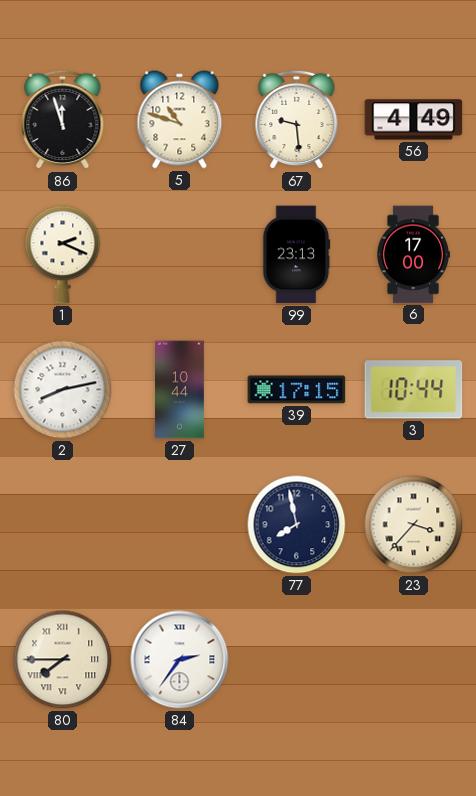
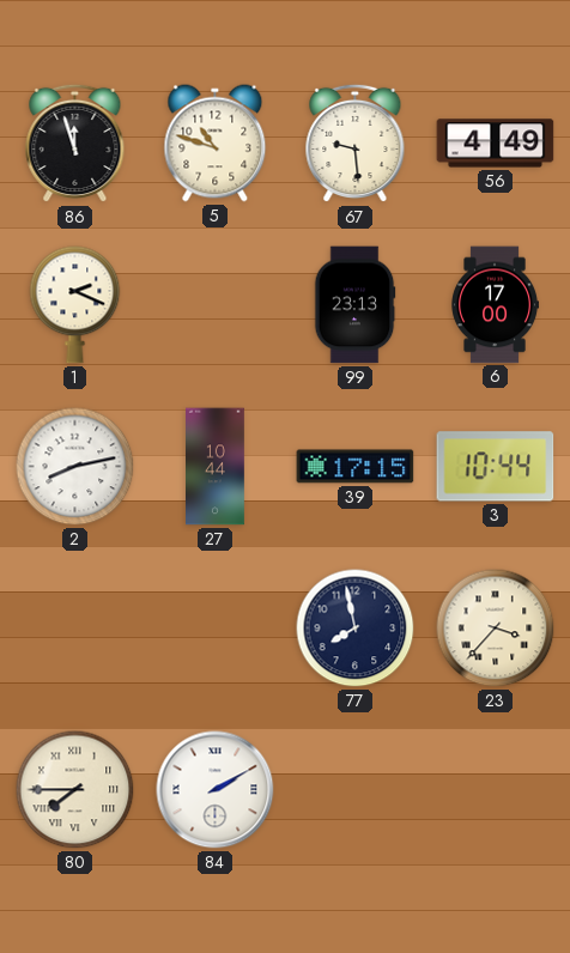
84: 2:36 -> 2:10
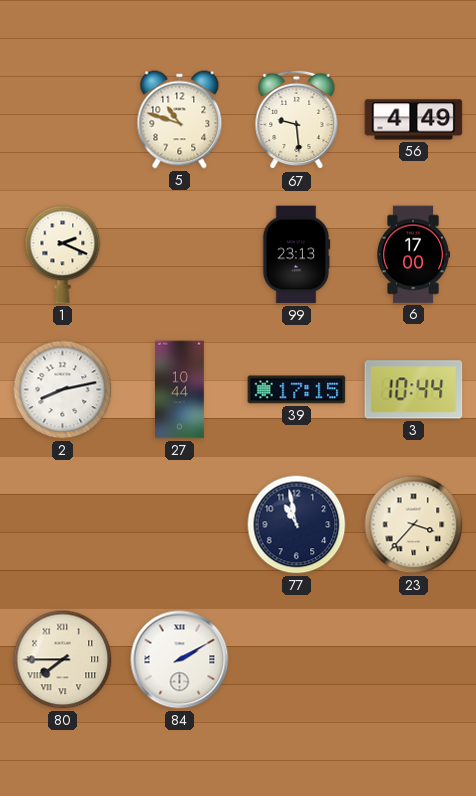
86: 11:57 -> none
77: 7:58 -> 10:58
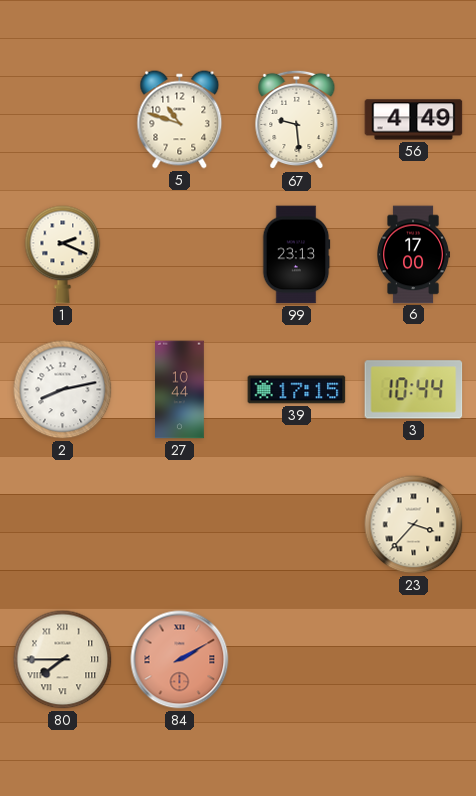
77: 10:58 -> none
84 dial: white -> salmon
